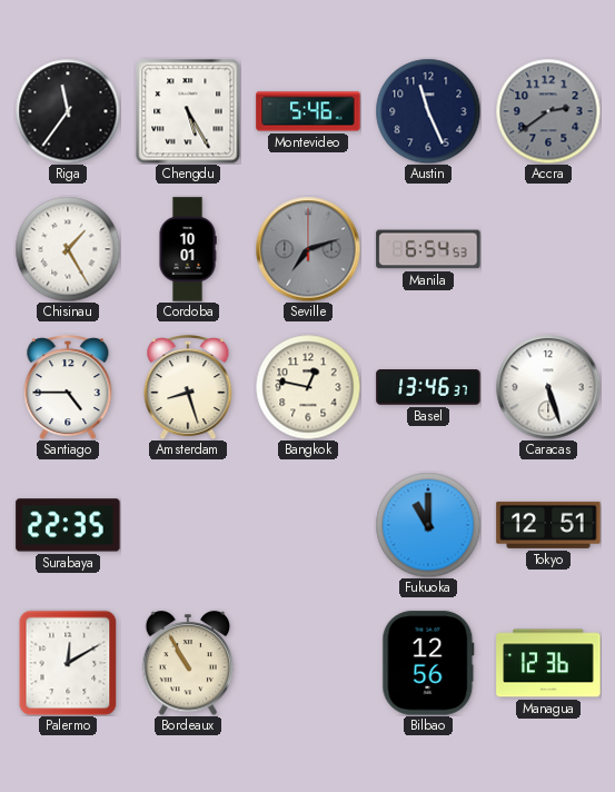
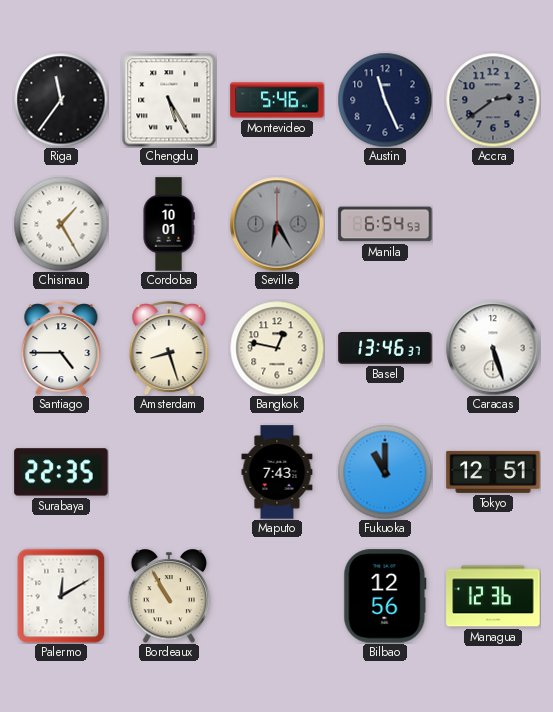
Seville: 7:12 -> 6:25
Maputo: none -> 7:43
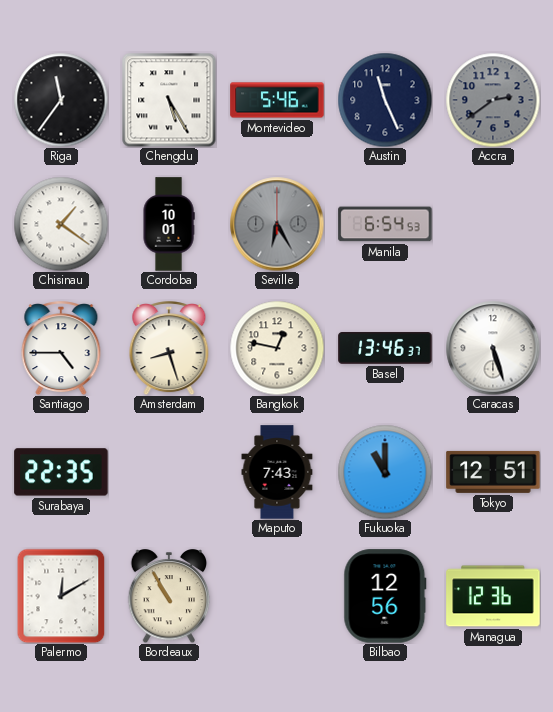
Chisinau: 1:25 -> 1:21
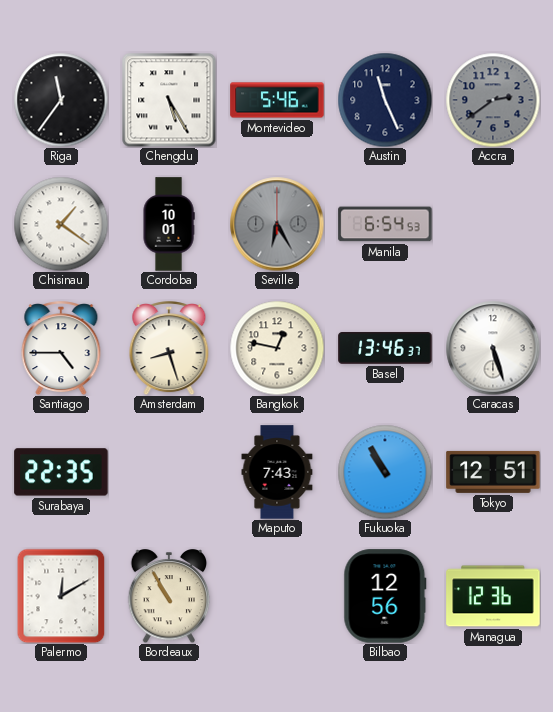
Fukuoka: 11:00 -> 10:55
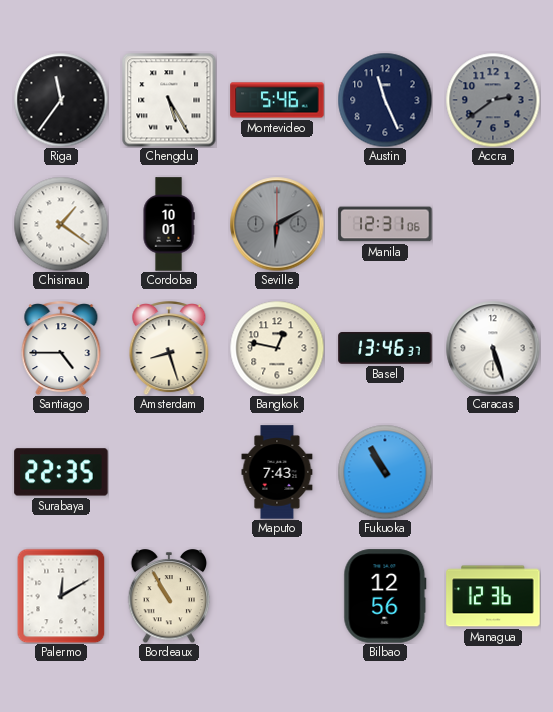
Seville: 6:25 -> 6:10
Manila: 6:54 -> 12:31
Tokyo: 12:51 -> none
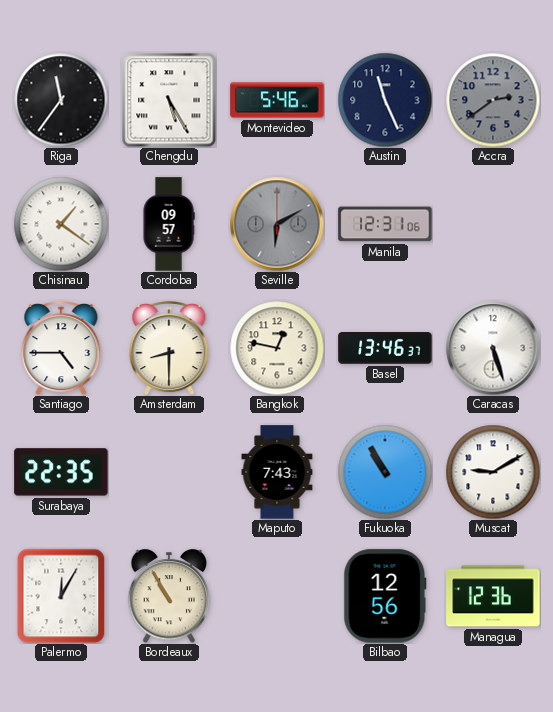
Cordoba: 10:01 -> 09:57
Amsterdam: 8:27 -> 8:30
Muscat: none -> 9:10
Palermo: 12:10 -> 12:05
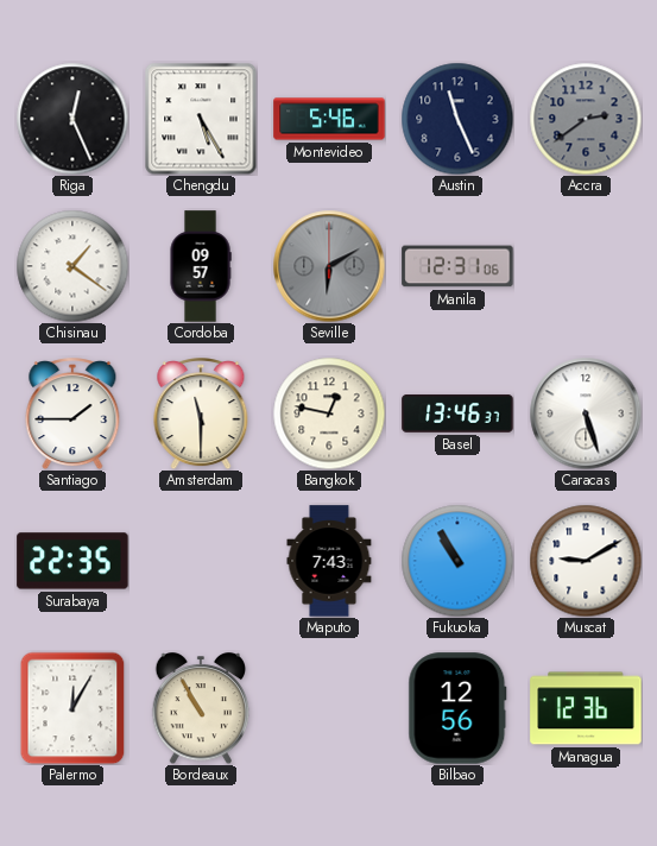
Riga: 11:36 -> 12:26
Santiago: 4:45 -> 1:45
Amsterdam: 8:30 -> 11:30
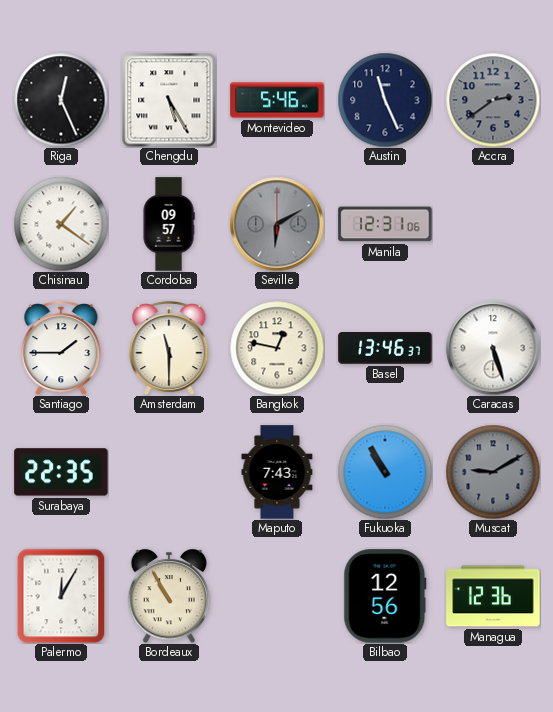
Muscat dial: white -> grey
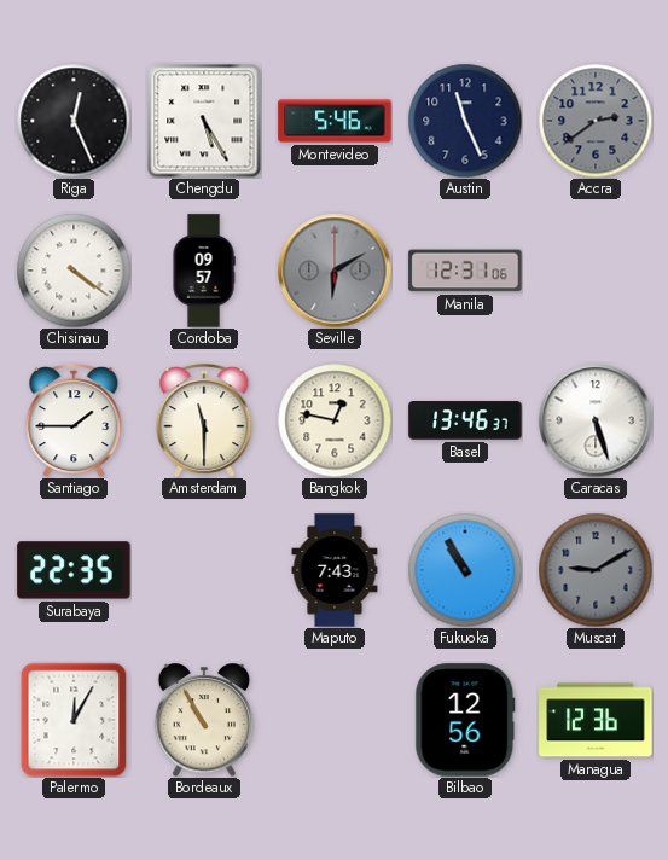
Chisinau: 1:21 -> 4:21
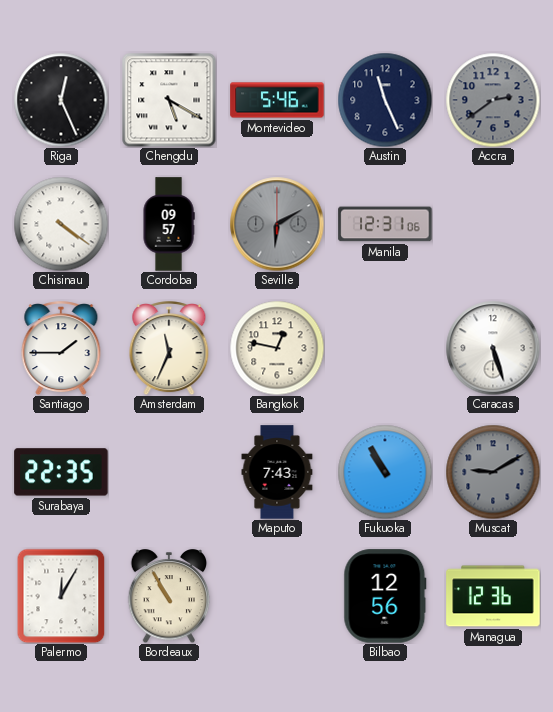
Chengdu: 5:25 -> 5:20
Amsterdam: 11:30 -> 11:34
Basel: 13:46 -> none
